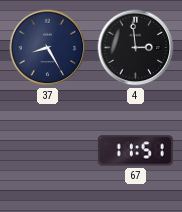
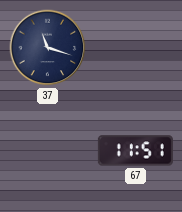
37: 8:25 -> 11:18
4: 2:59 -> none
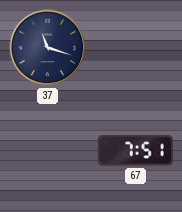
67: 11:51 -> 7:51
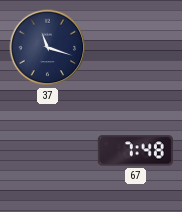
67: 7:51 -> 7:48
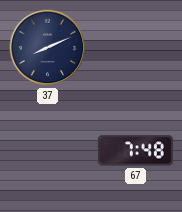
37: 11:18 -> 8:11
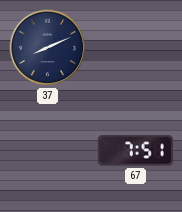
67: 7:48 -> 7:51
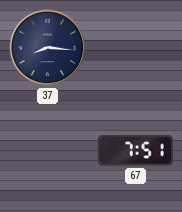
37: 8:11 -> 8:16
